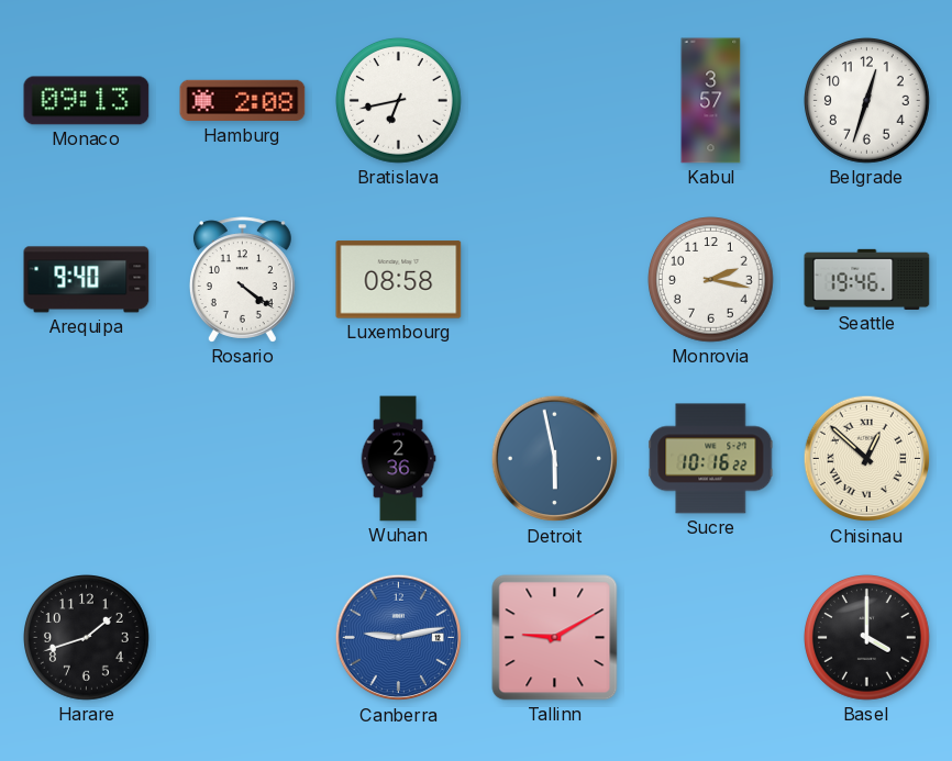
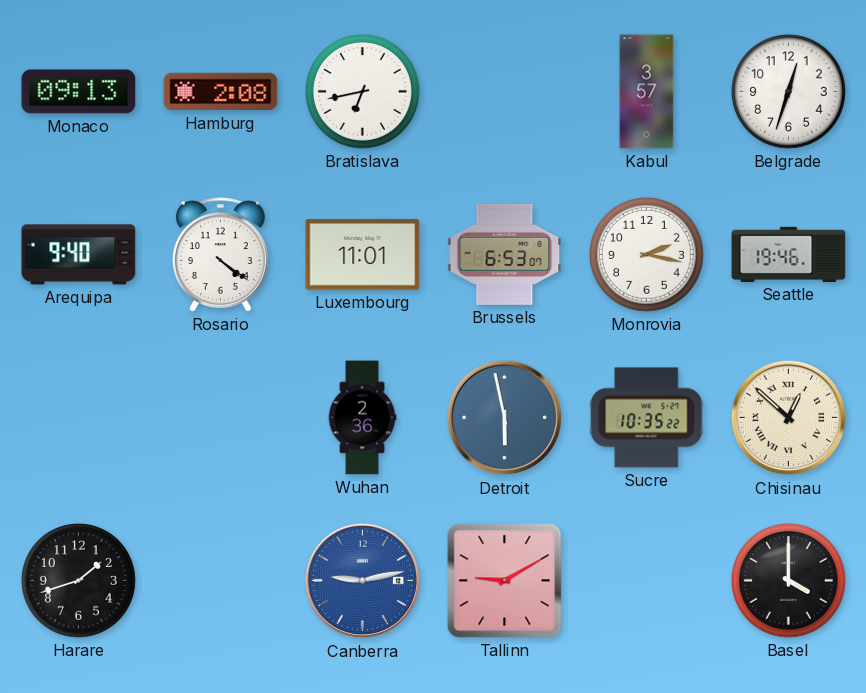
Luxembourg: 08:58 -> 11:01
Brussels: none -> 6:53
Sucre: 10:16 -> 10:35
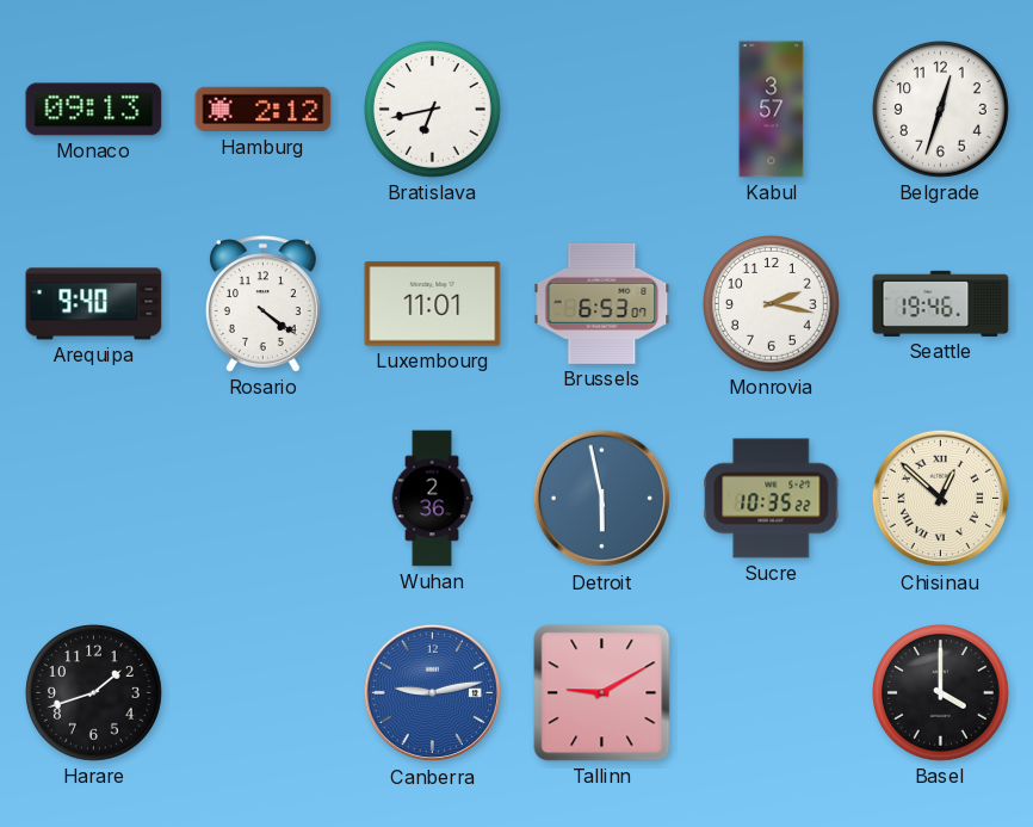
Hamburg: 2:08 -> 2:12
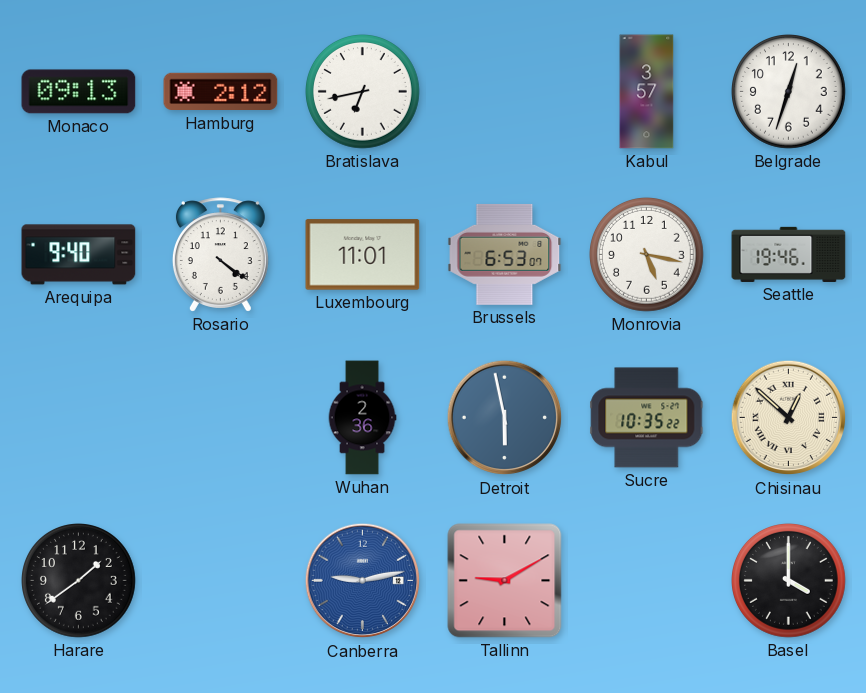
Monrovia: 2:17 -> 5:17
Harare: 1:42 -> 1:39
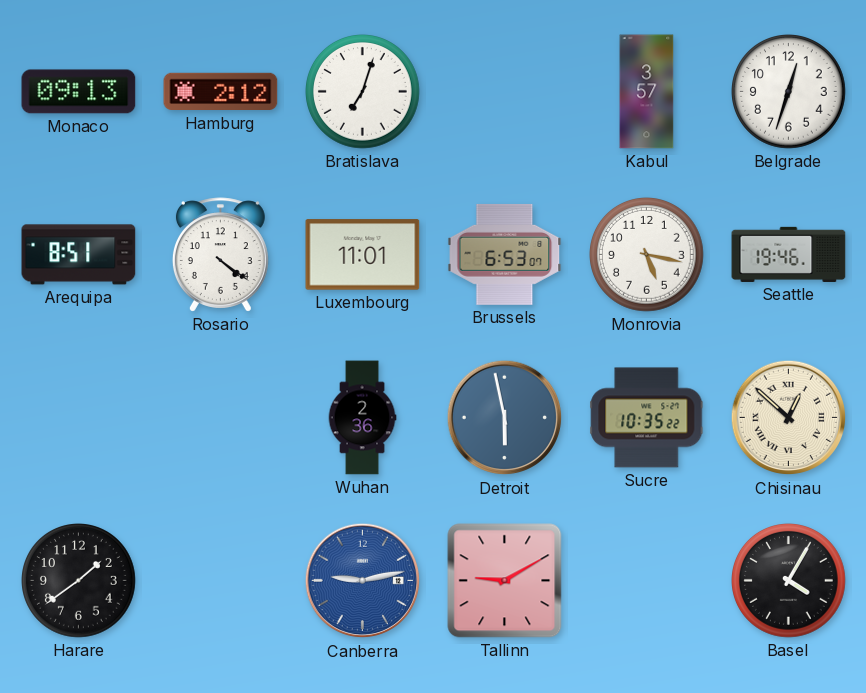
Bratislava: 6:43 -> 7:03
Arequipa: 9:40 -> 8:51
Basel: 4:00 -> 4:05
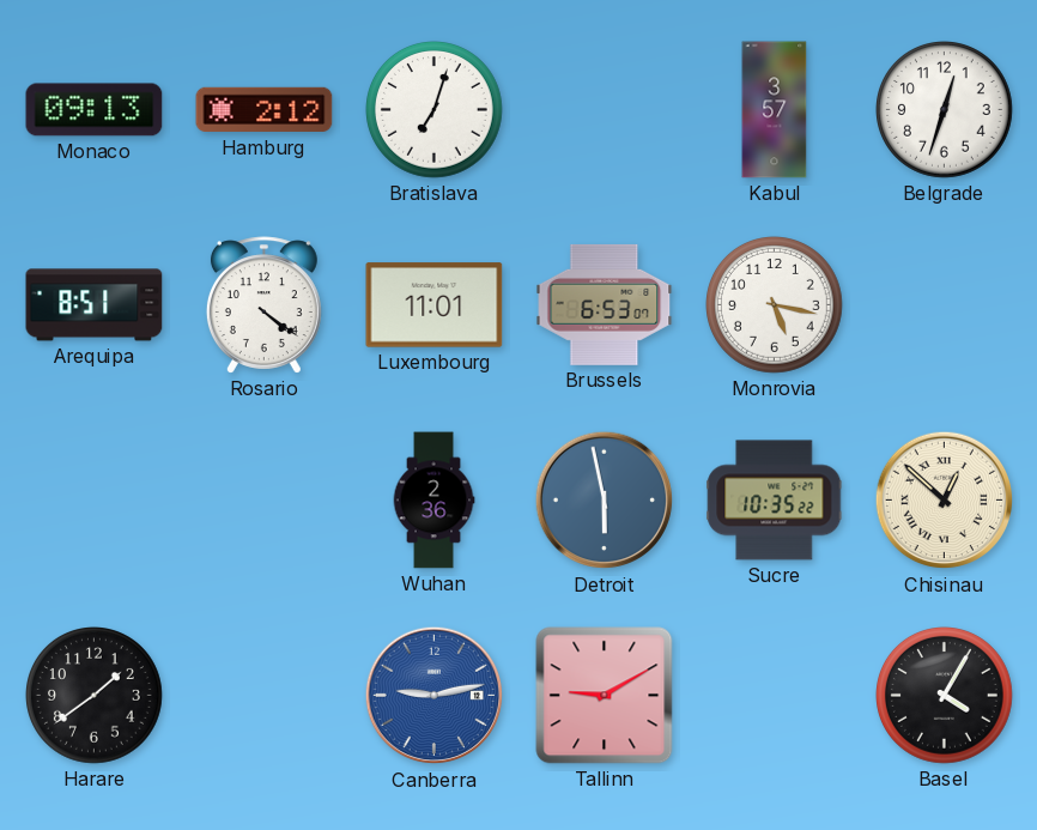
Seattle: 19:46 -> none
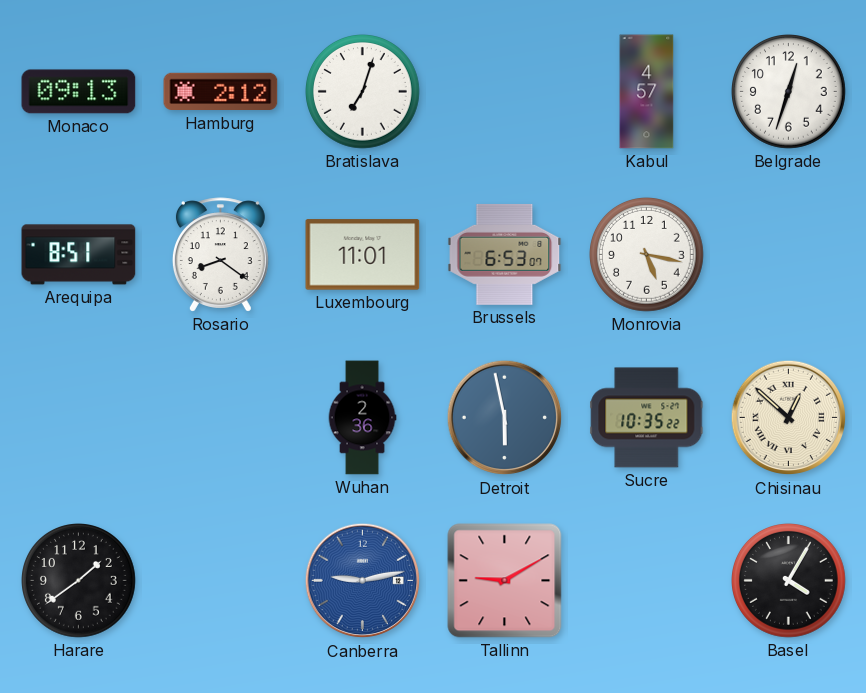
Kabul: 3:57 -> 4:57
Rosario: 4:21 -> 8:21
